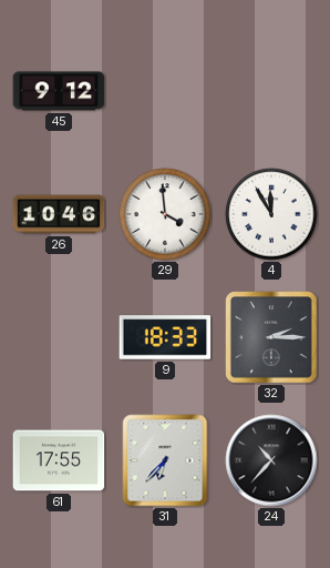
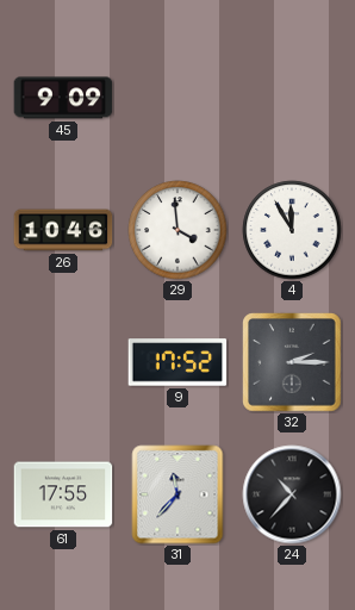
45: 9:12 -> 9:09
9: 18:33 -> 17:52
31: 6:37 -> 11:37
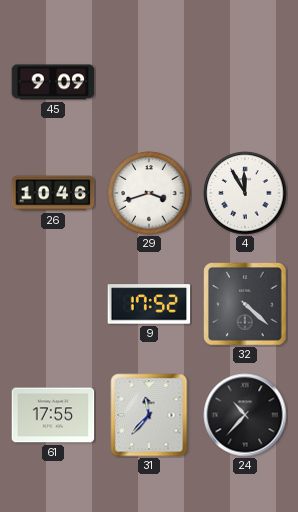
29: 3:59 -> 3:42
32: 2:15 -> 4:22
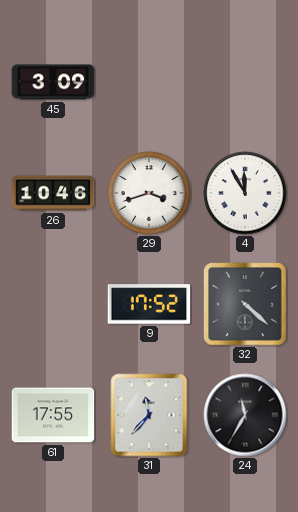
45: 9:09 -> 3:09
24: 10:37 -> 11:35
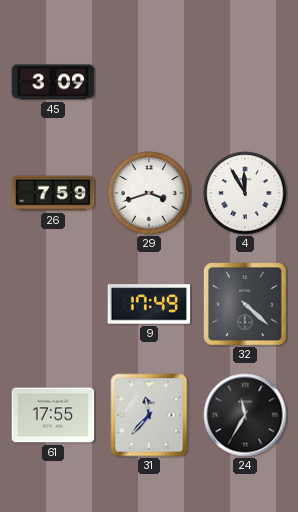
26: 10:46 -> 7:59
9: 17:52 -> 17:49
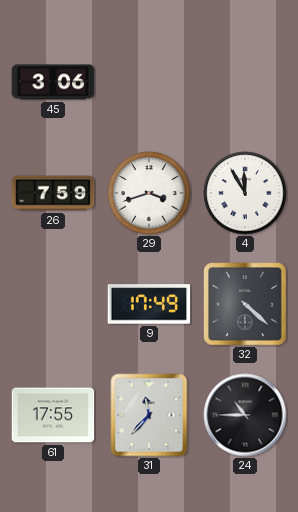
45: 3:09 -> 3:06
24: 11:35 -> 10:45
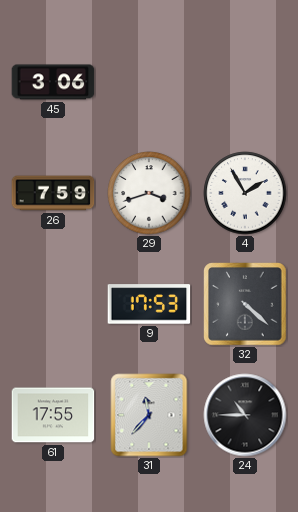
4: 11:55 -> 1:55
9: 17:49 -> 17:53
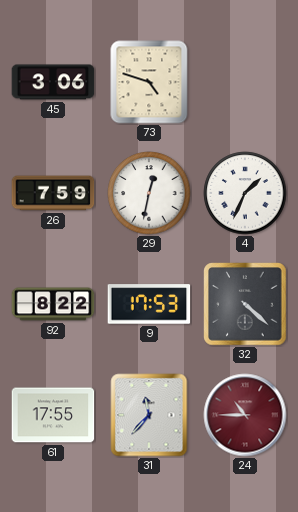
73: none -> 4:48
29: 3:42 -> 12:32
4: 1:55 -> 1:34
92: none -> 8:22
24 dial: black -> burgundy
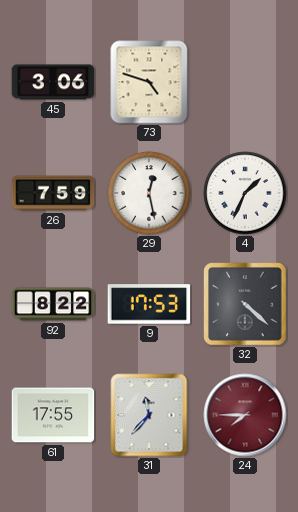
29: 12:32 -> 12:28
24: 10:45 -> 7:45
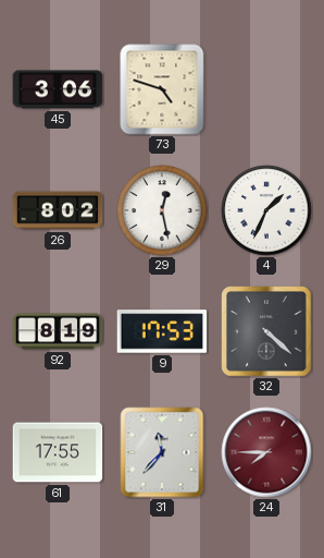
26: 7:59 -> 8:02
92: 8:22 -> 8:19
